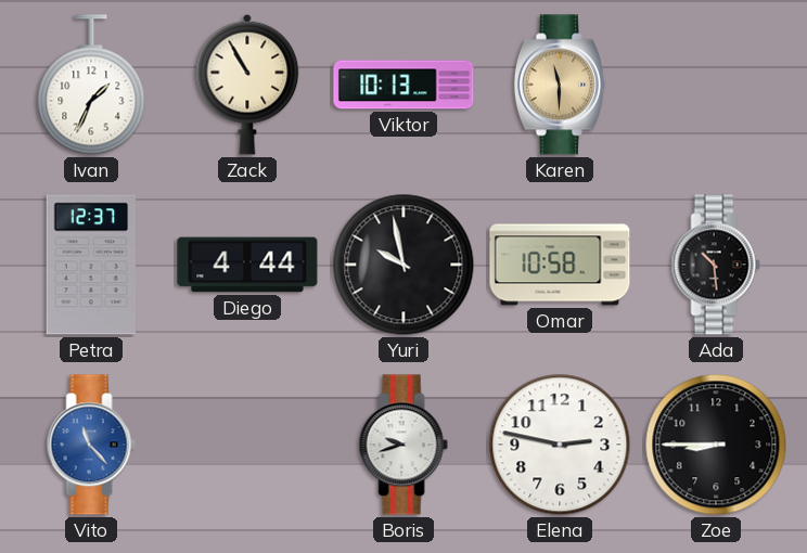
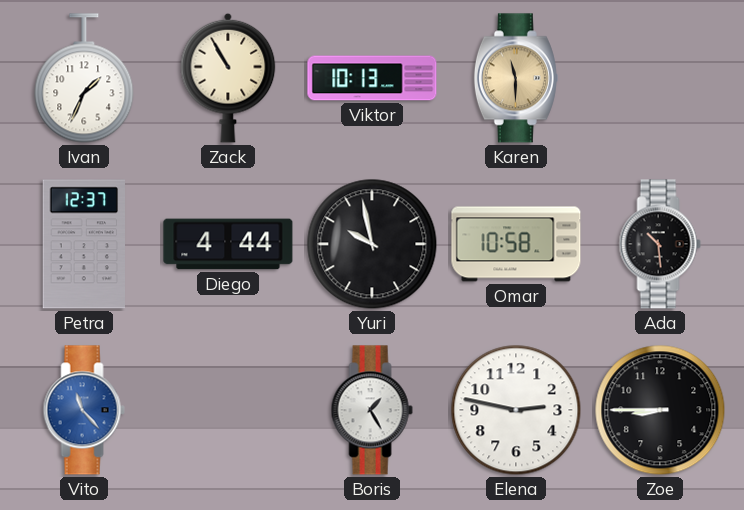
Boris: 9:42 -> 1:25
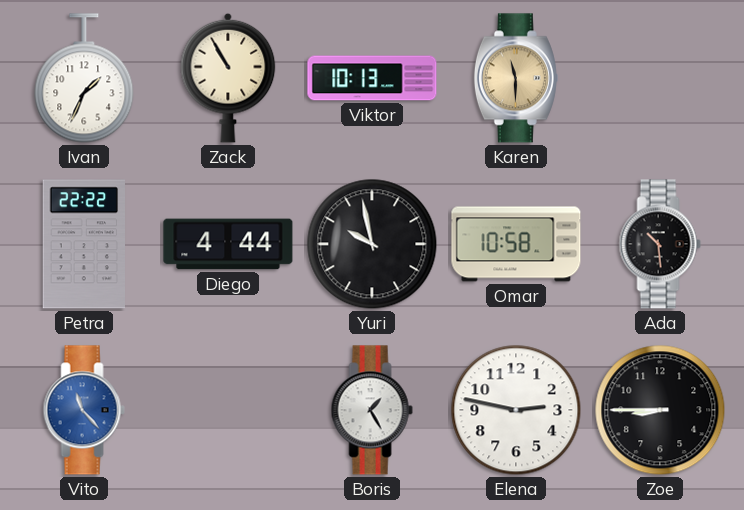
Petra: 12:37 -> 22:22
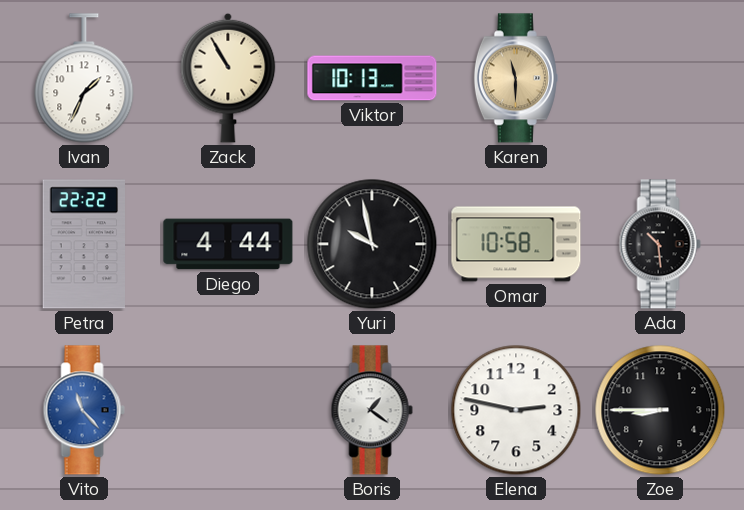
Boris: 1:25 -> 1:21
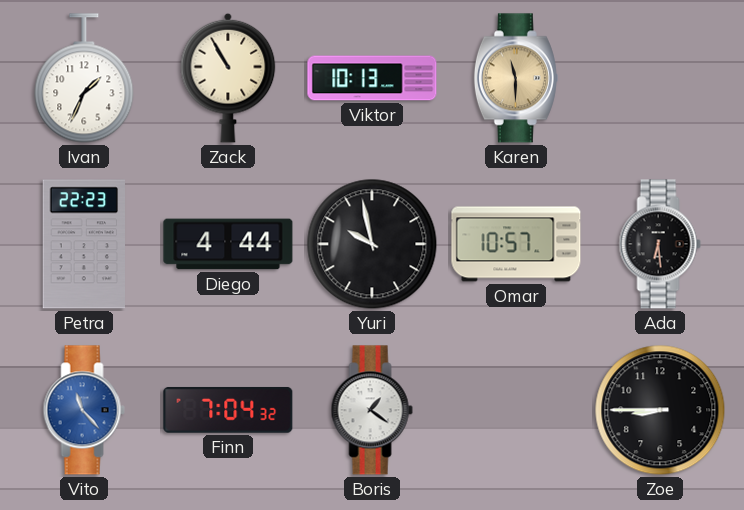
Petra: 22:22 -> 22:23
Omar: 10:58 -> 10:57
Ada: 10:29 -> 6:29
Finn: none -> 7:04
Elena: 2:47 -> none
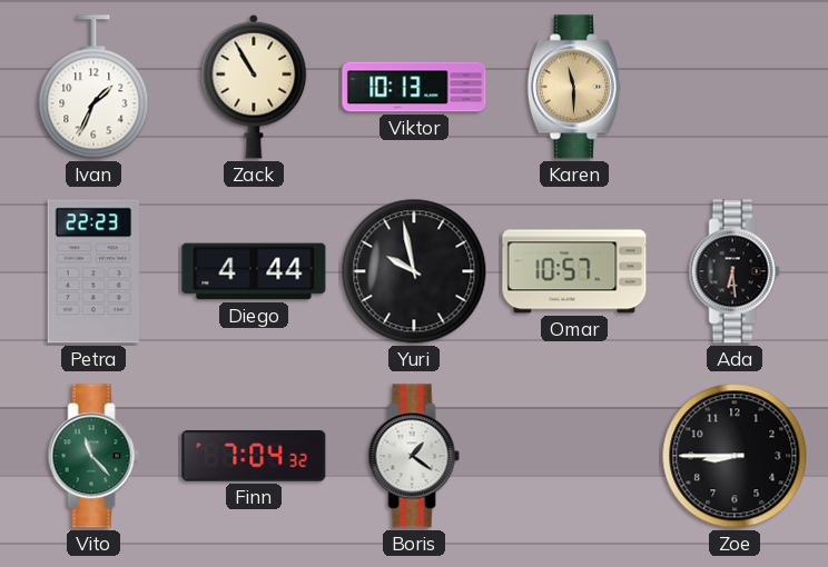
Vito dial: blue -> green
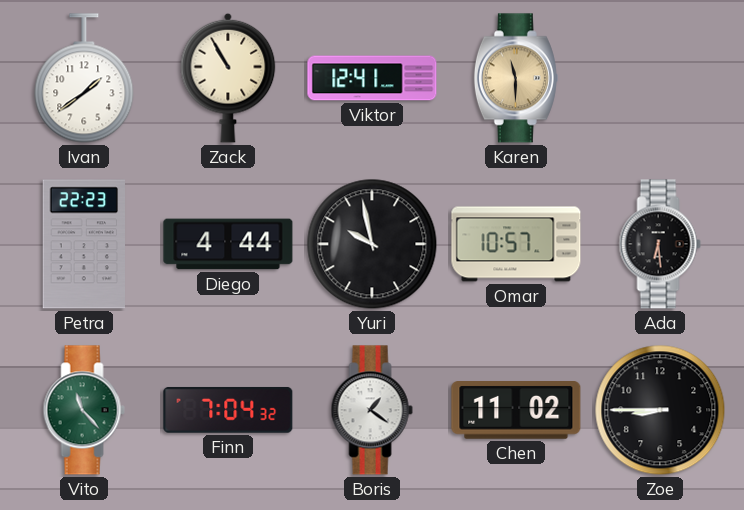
Ivan: 1:34 -> 1:39
Viktor: 10:13 -> 12:41
Chen: none -> 11:02
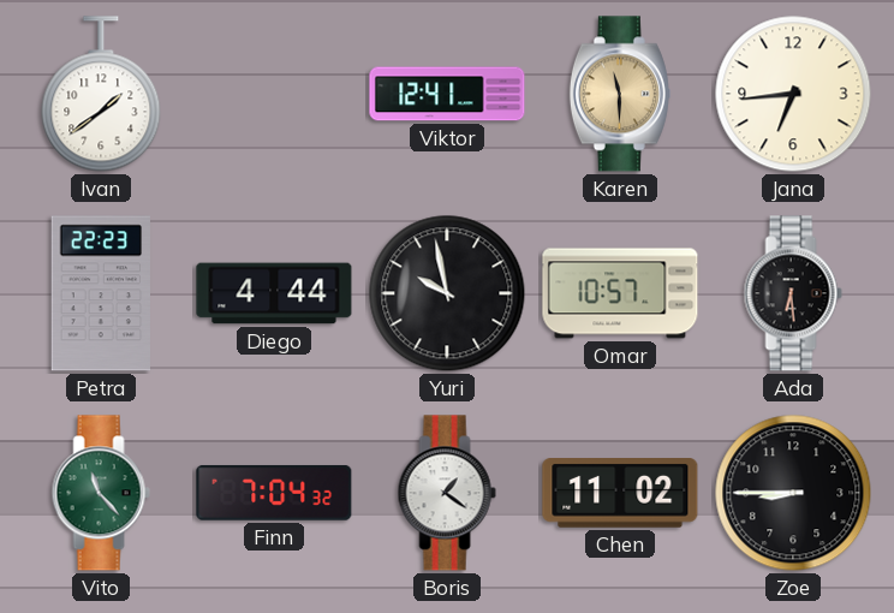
Zack: 10:55 -> none
Jana: none -> 6:44
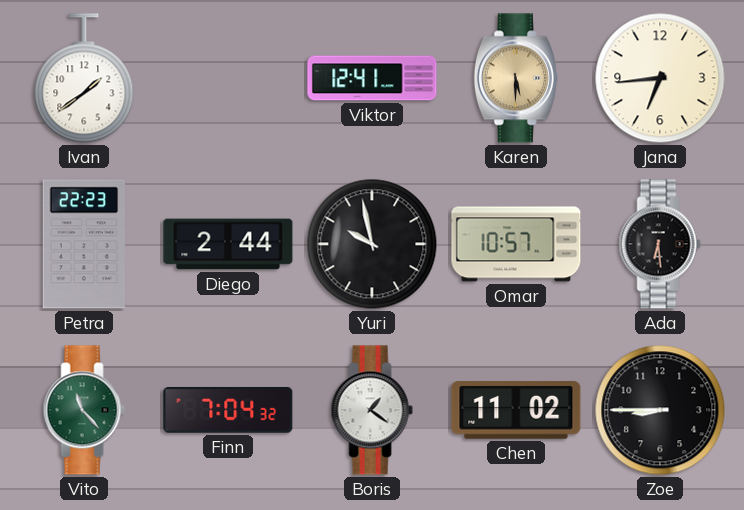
Karen: 11:30 -> 5:30
Diego: 4:44 -> 2:44
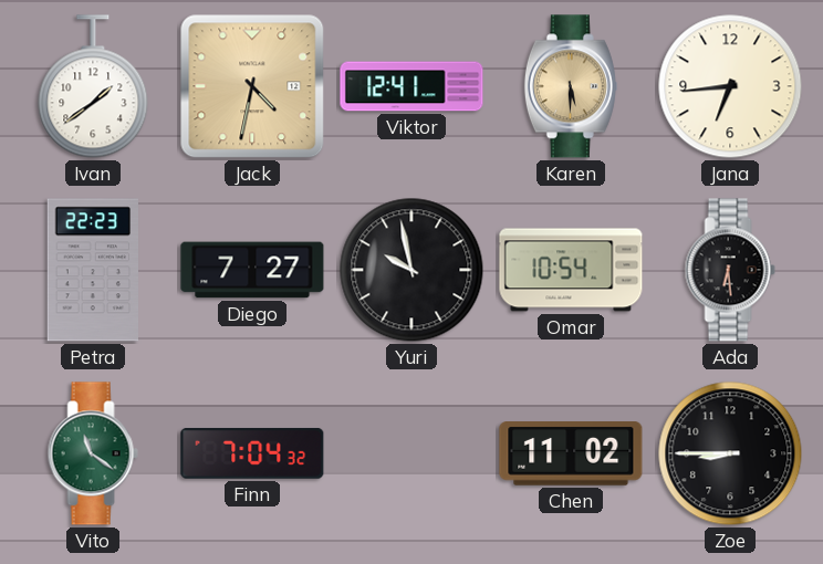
Jack: none -> 4:32
Diego: 2:44 -> 7:27
Omar: 10:57 -> 10:54
Vito: 11:23 -> 11:21
Boris: 1:21 -> none
